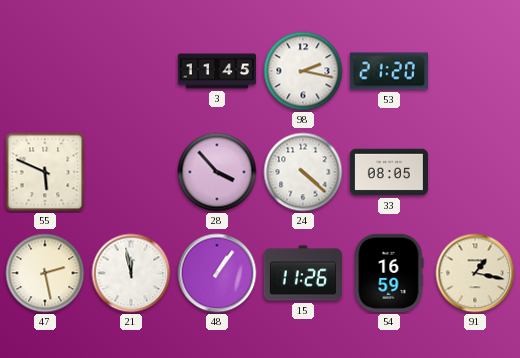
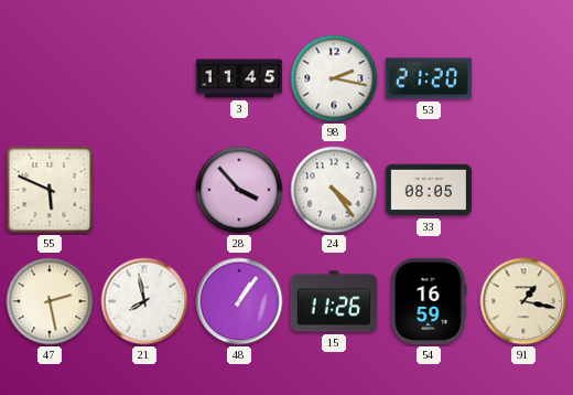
24: 4:22 -> 4:24
21: 11:58 -> 7:58
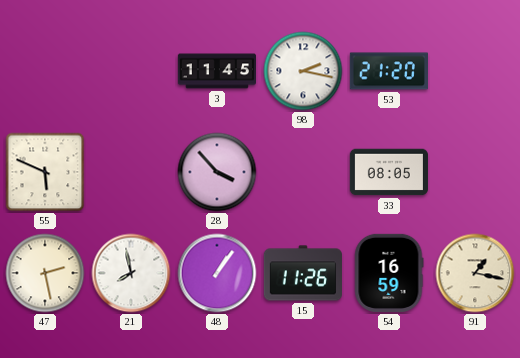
24: 4:24 -> none
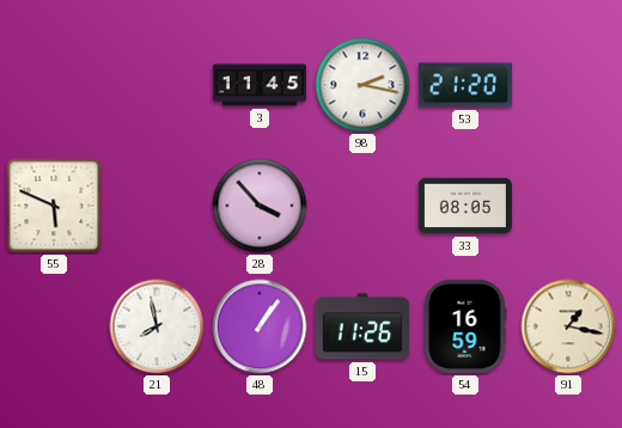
47: 2:28 -> none
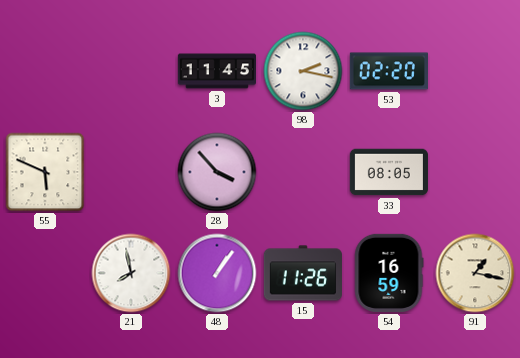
53: 21:20 -> 02:20
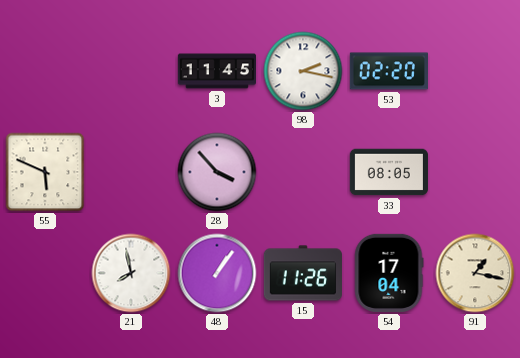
54: 16:59 -> 17:04
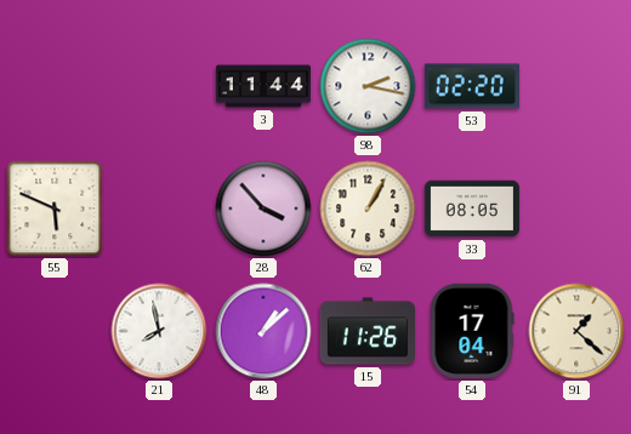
3: 11:45 -> 11:44
62: none -> 1:05
48: 1:06 -> 1:08
91: 1:17 -> 1:22
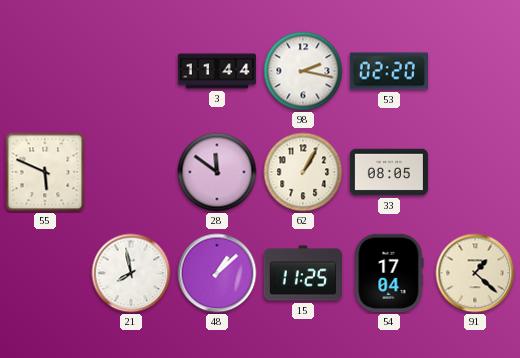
28: 3:53 -> 11:51
15: 11:26 -> 11:25
